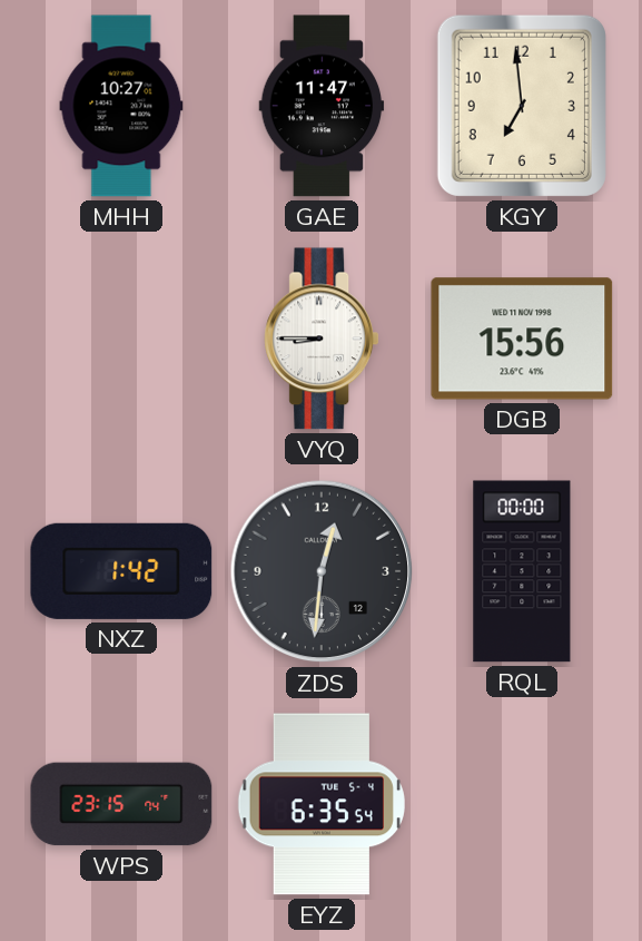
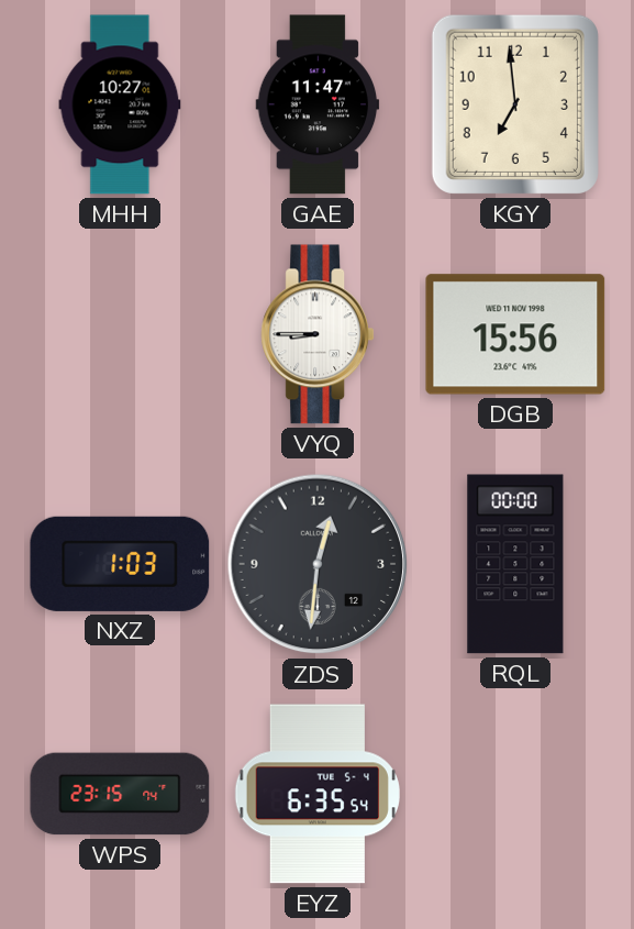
NXZ: 1:42 -> 1:03
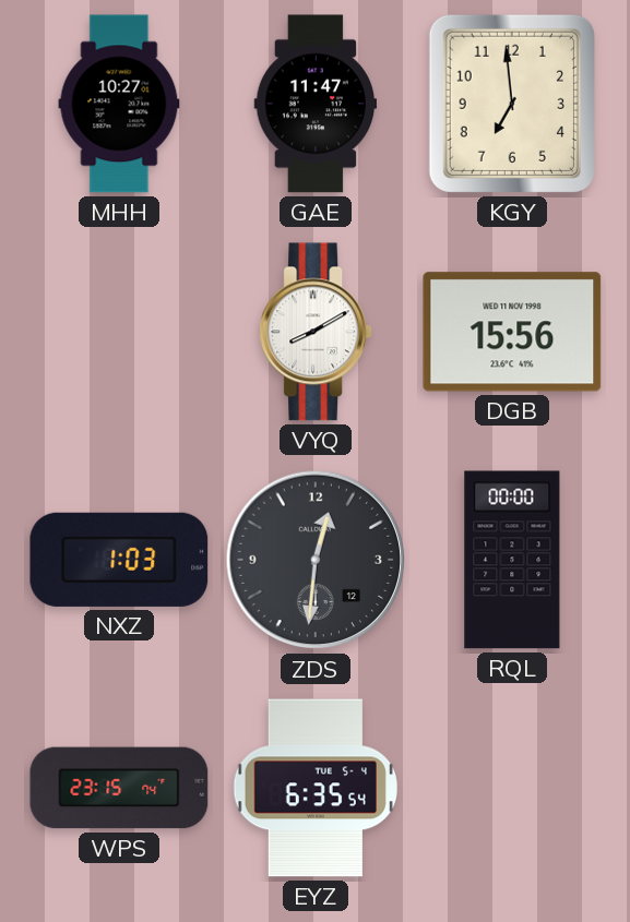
VYQ: 8:45 -> 8:10
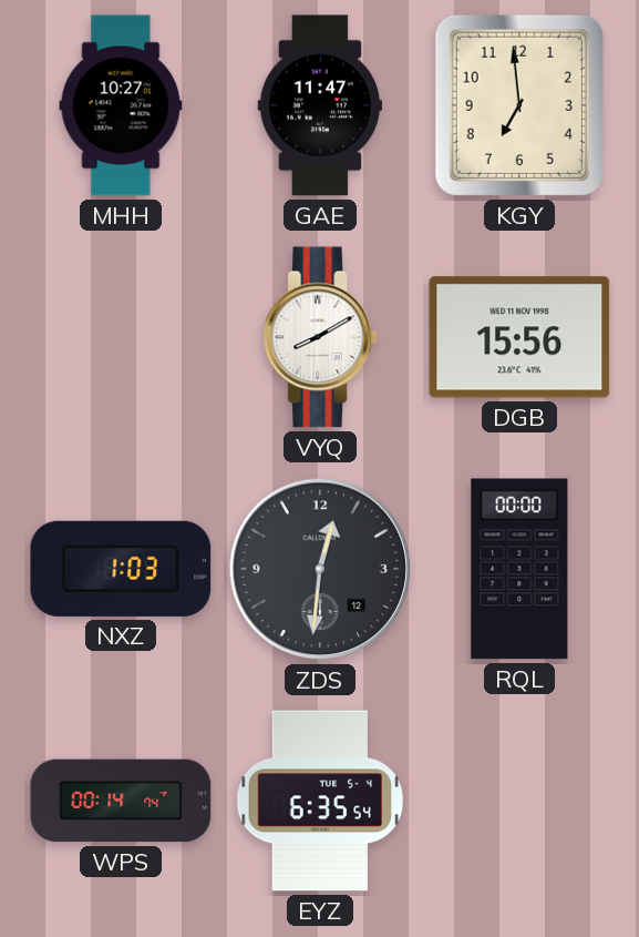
WPS: 23:15 -> 00:14
